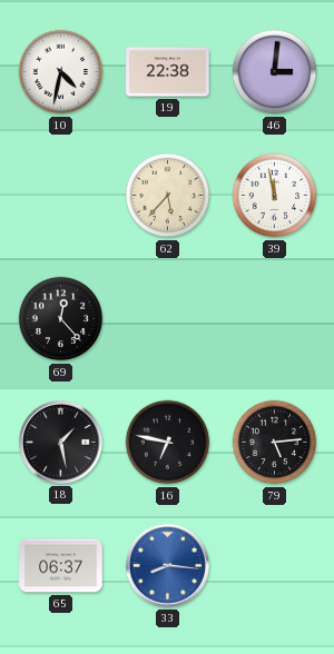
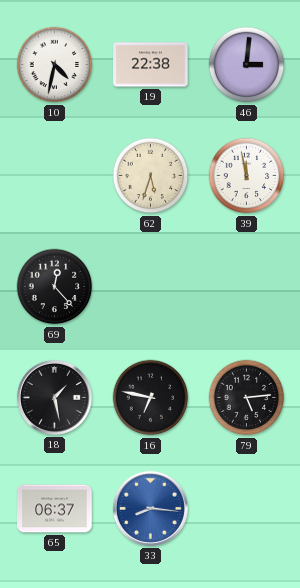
62: 5:37 -> 5:33
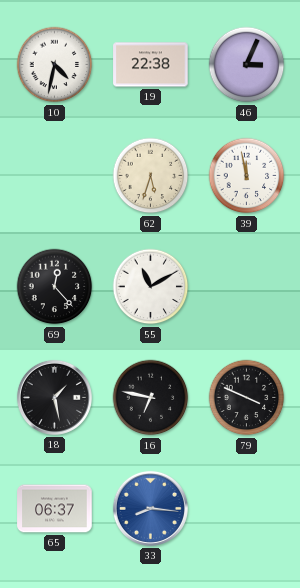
46: 3:01 -> 3:04
55: none -> 11:10
79: 5:14 -> 3:49
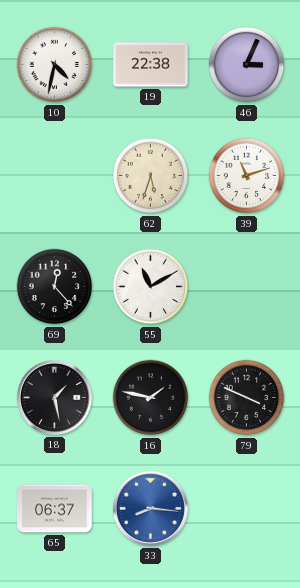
39: 11:58 -> 11:12
16: 6:47 -> 1:47
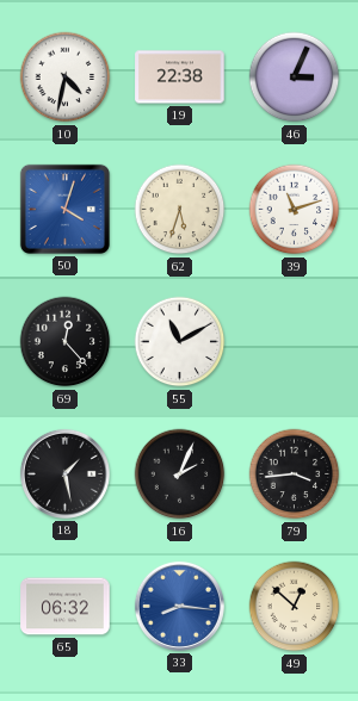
50: none -> 4:03
16: 1:47 -> 2:04
79: 3:49 -> 3:44
65: 06:37 -> 06:32
49: none -> 12:52
